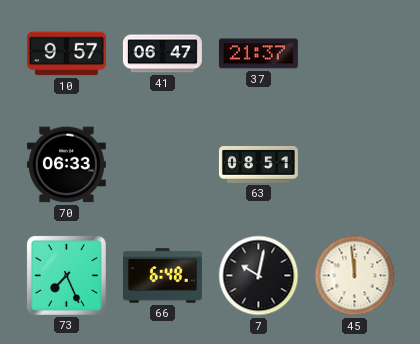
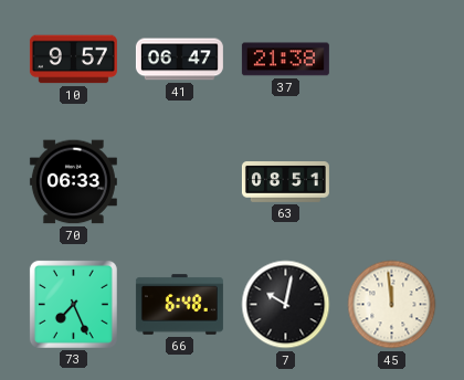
37: 21:37 -> 21:38
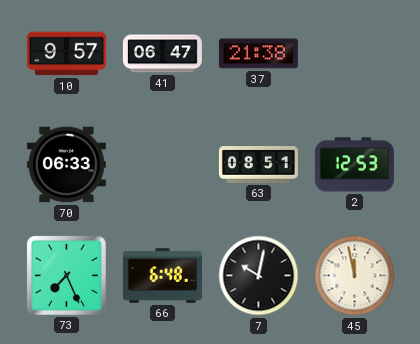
2: none -> 12:53
45: 11:59 -> 11:58
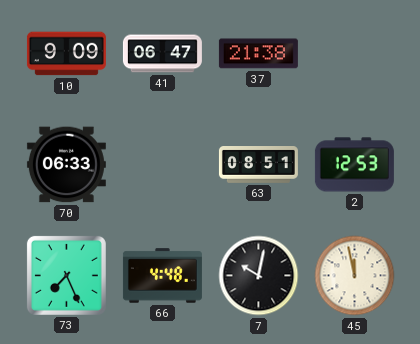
10: 9:57 -> 9:09
66: 6:48 -> 4:48
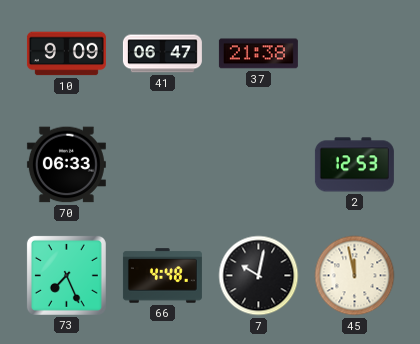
63: 08:51 -> none
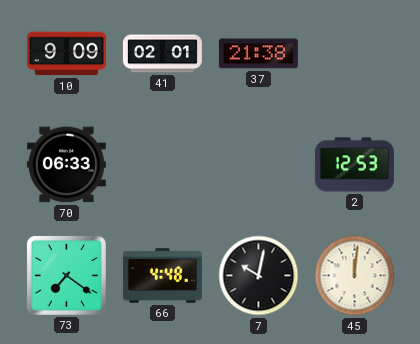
41: 06:47 -> 02:01
73: 7:26 -> 7:21
45: 11:58 -> 12:01
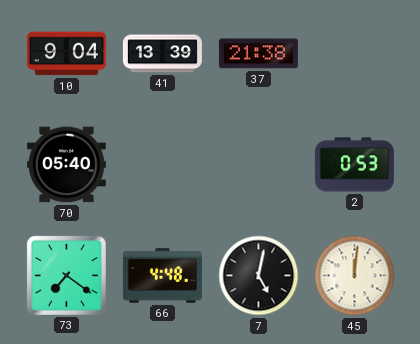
10: 9:09 -> 9:04
41: 02:01 -> 13:39
70: 06:33 -> 05:40
2: 12:53 -> 0:53
7: 10:02 -> 5:02
